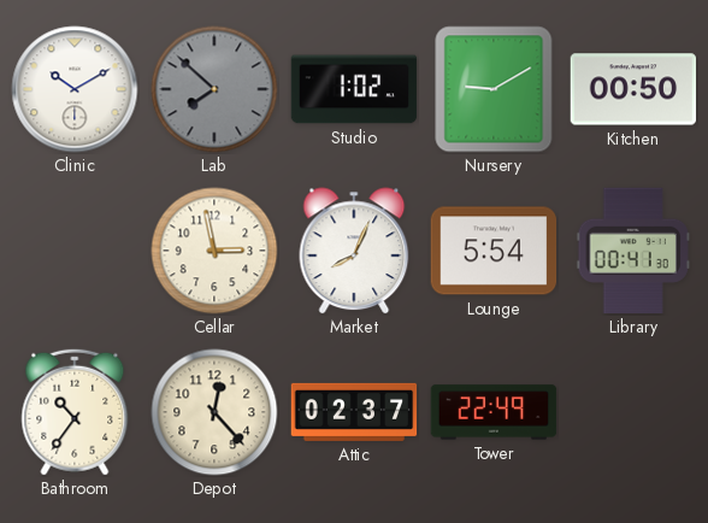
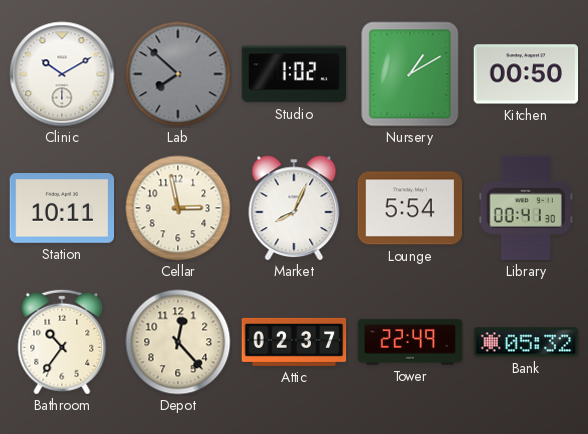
Nursery: 9:10 -> 1:10
Station: none -> 10:11
Bank: none -> 05:32
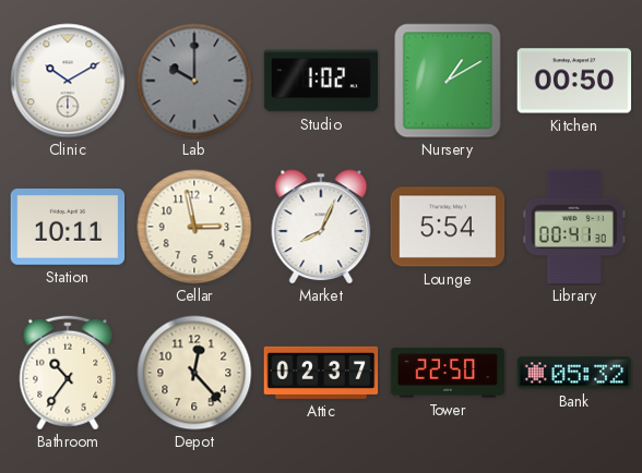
Lab: 7:52 -> 10:00
Tower: 22:49 -> 22:50
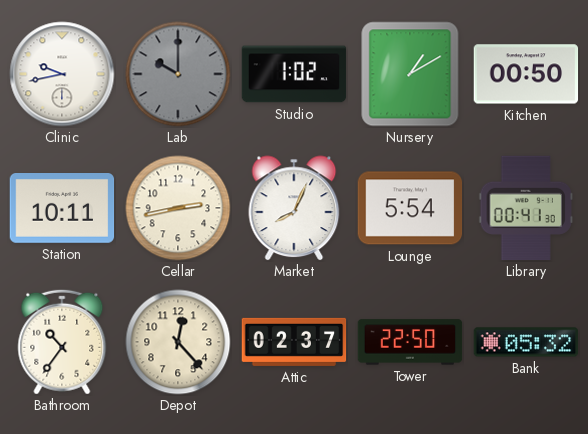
Clinic: 10:10 -> 9:43
Cellar: 2:58 -> 2:43
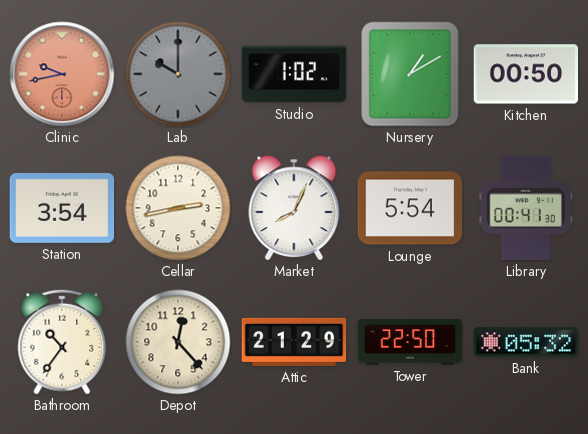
Clinic dial: white -> salmon
Station: 10:11 -> 3:54
Attic: 02:37 -> 21:29
